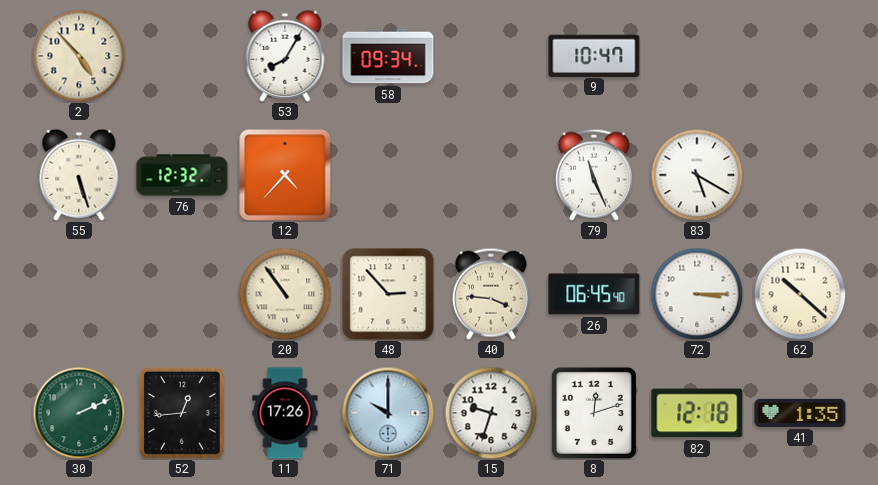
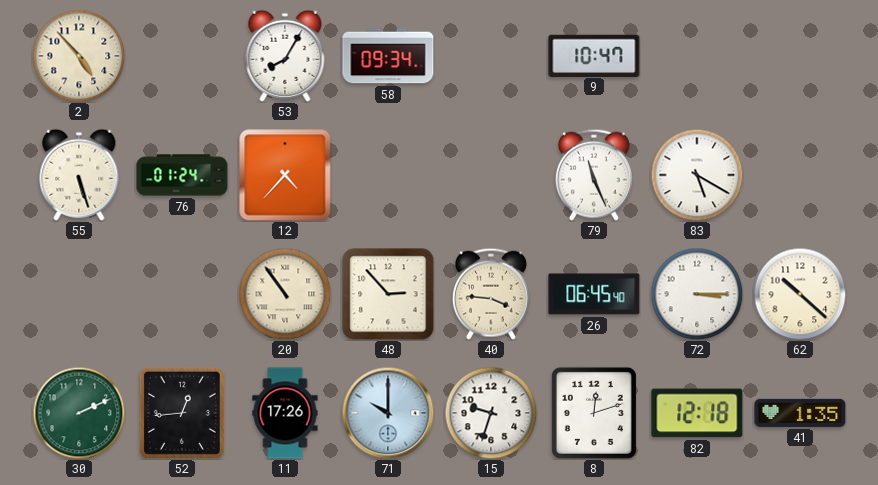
76: 12:32 -> 01:24
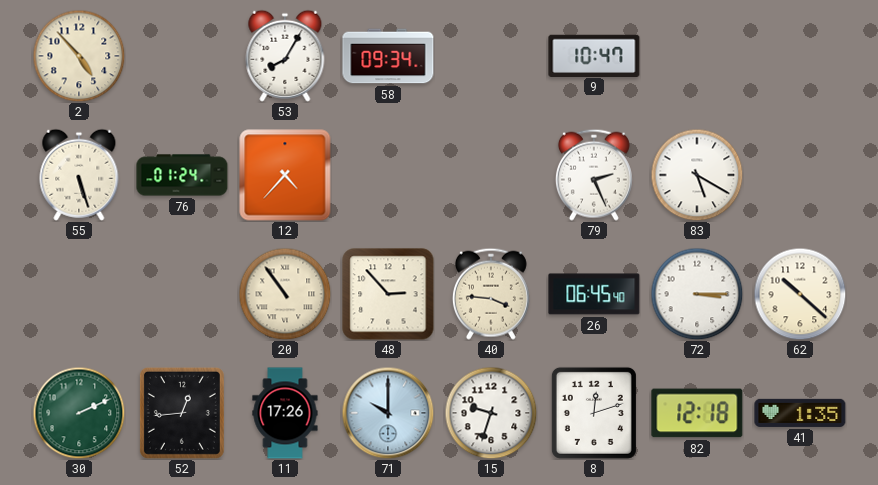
79: 11:26 -> 2:26
